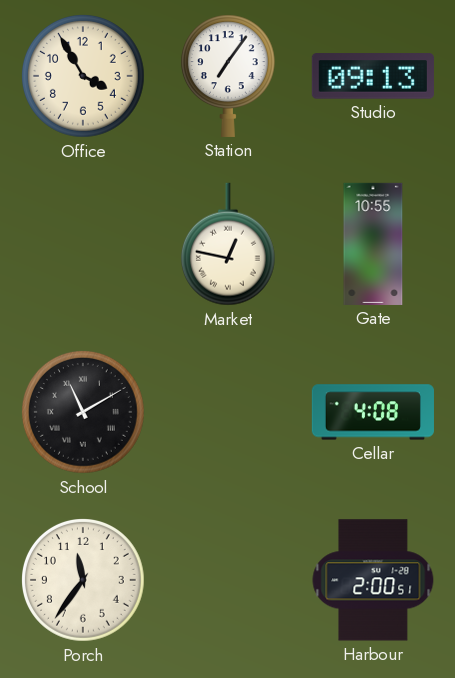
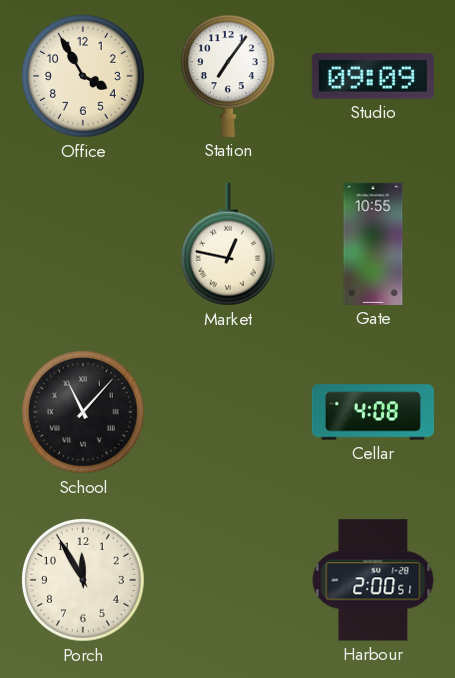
Studio: 09:13 -> 09:09
School: 11:10 -> 11:07
Porch: 11:36 -> 11:55
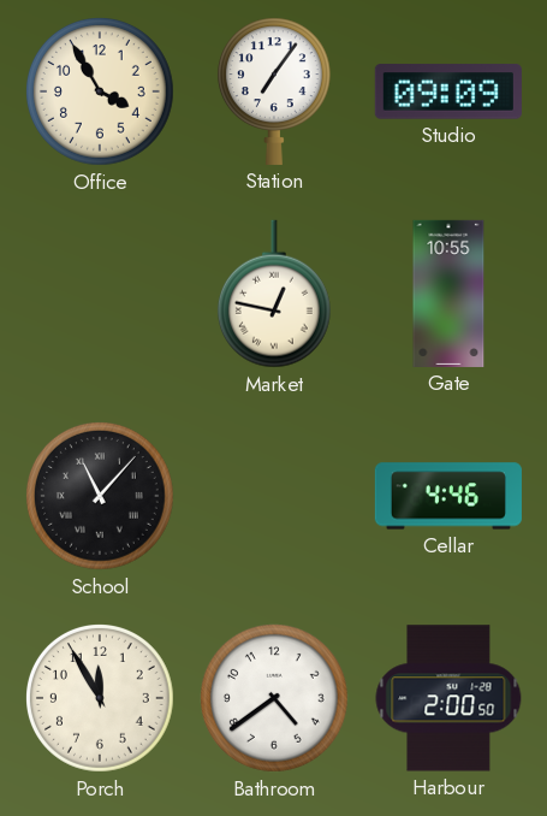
Cellar: 4:08 -> 4:46
Bathroom: none -> 4:39
Harbour: 2:00:51 -> 2:00:50
